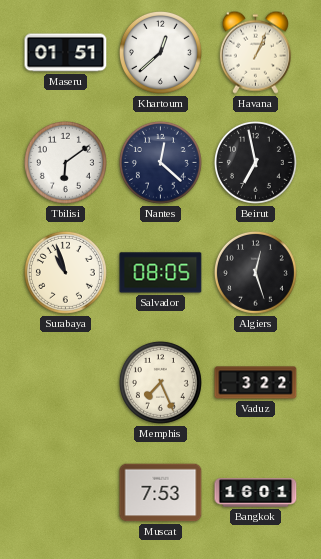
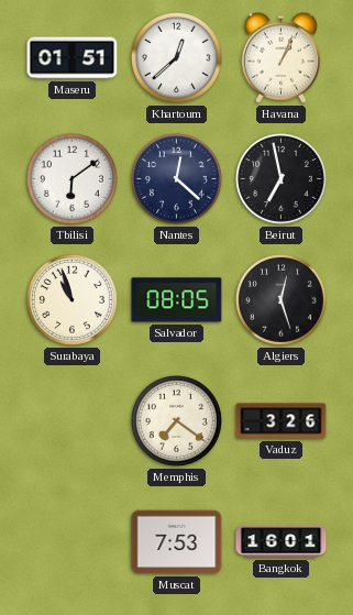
Memphis: 7:26 -> 7:21
Vaduz: 3:22 -> 3:26
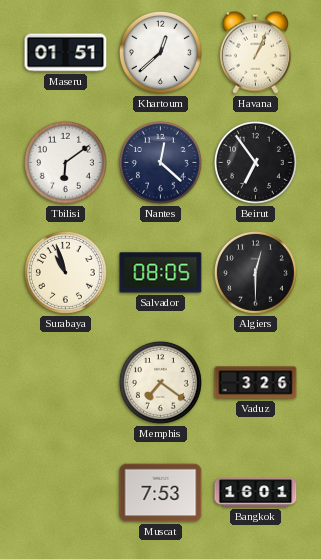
Beirut: 6:58 -> 6:54
Algiers: 12:27 -> 12:30
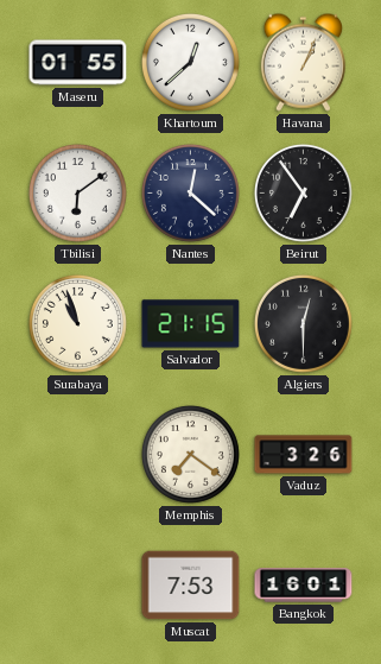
Maseru: 01:51 -> 01:55
Salvador: 08:05 -> 21:15
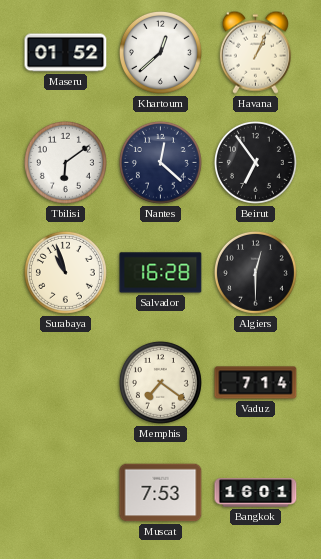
Maseru: 01:55 -> 01:52
Salvador: 21:15 -> 16:28
Vaduz: 3:26 -> 7:14
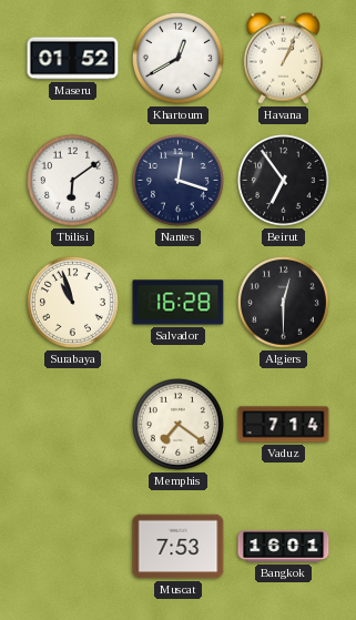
Khartoum: 12:38 -> 12:40
Nantes: 12:22 -> 12:18
